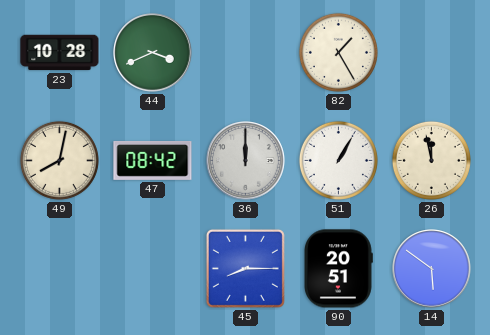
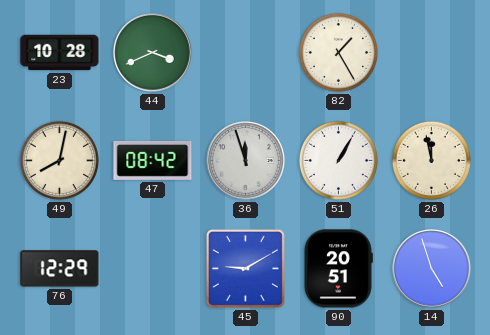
36: 12:00 -> 11:57
76: none -> 12:29
45: 8:15 -> 9:10
14: 5:51 -> 4:57
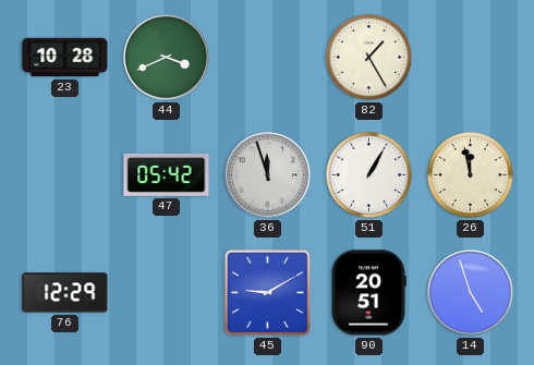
49: 8:02 -> none
47: 08:42 -> 05:42
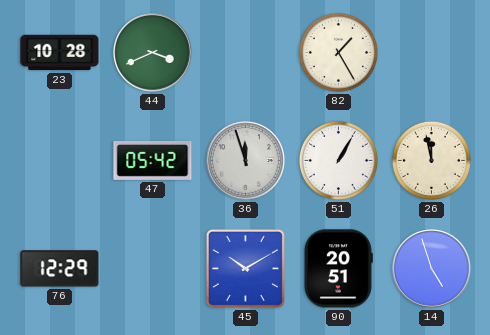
45: 9:10 -> 10:10
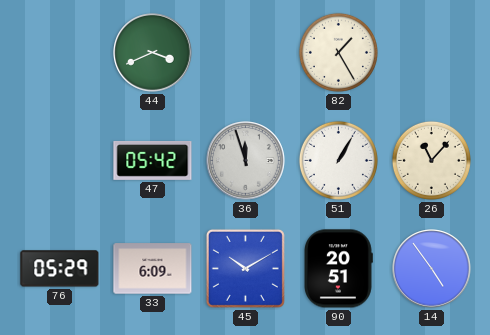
23: 10:28 -> none
26: 11:58 -> 11:07
76: 12:29 -> 05:29
33: none -> 6:09
14: 4:57 -> 4:54
